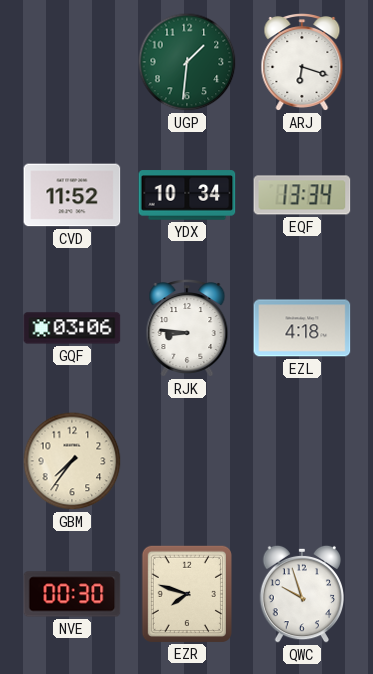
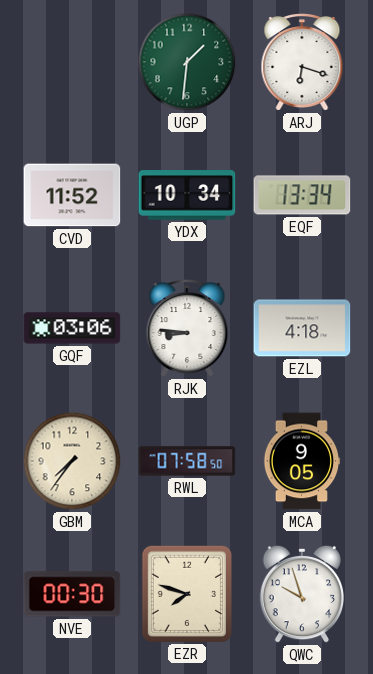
RWL: none -> 07:58
MCA: none -> 9:05
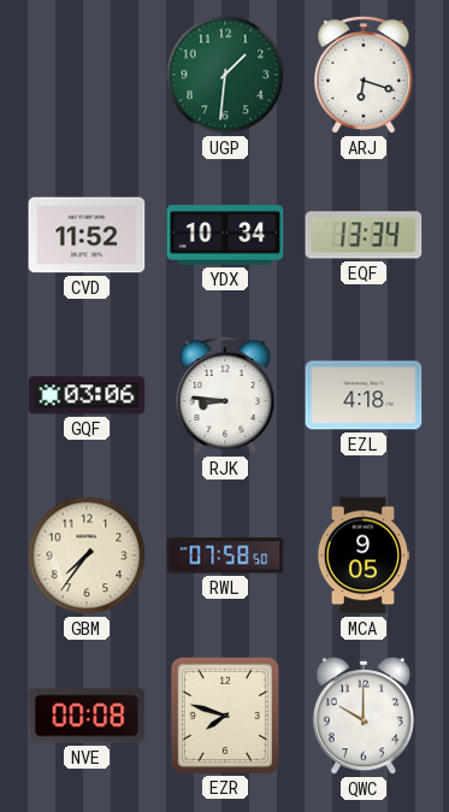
NVE: 00:30 -> 00:08
QWC: 9:57 -> 10:00
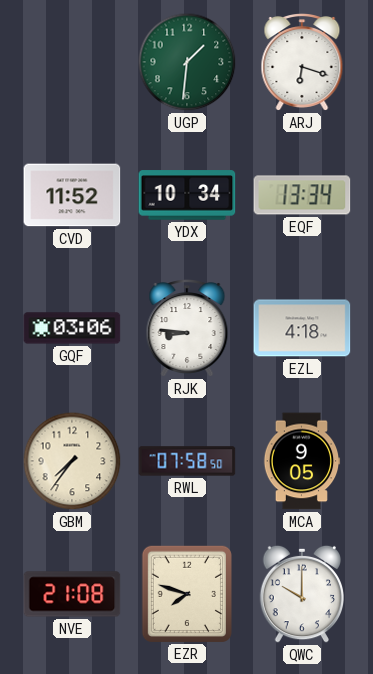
NVE: 00:08 -> 21:08
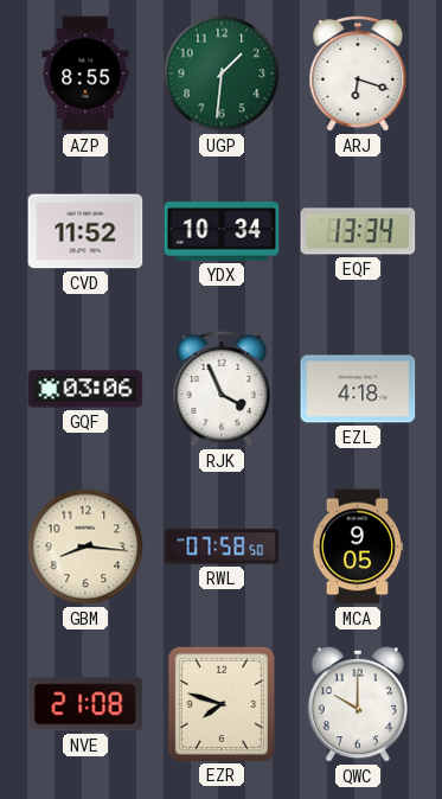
AZP: none -> 8:55
RJK: 8:46 -> 3:56
GBM: 7:36 -> 8:16
